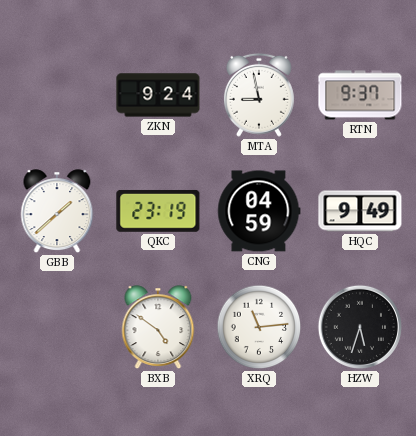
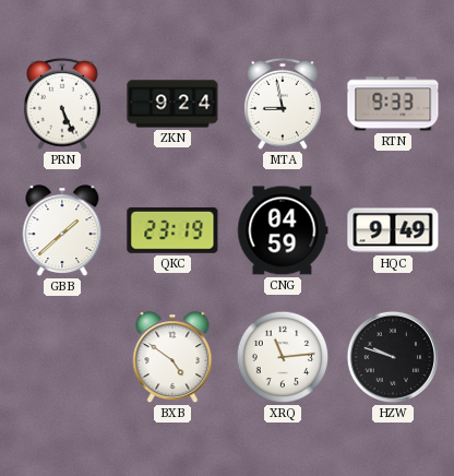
PRN: none -> 5:26
RTN: 9:37 -> 9:33
HZW: 5:33 -> 9:48
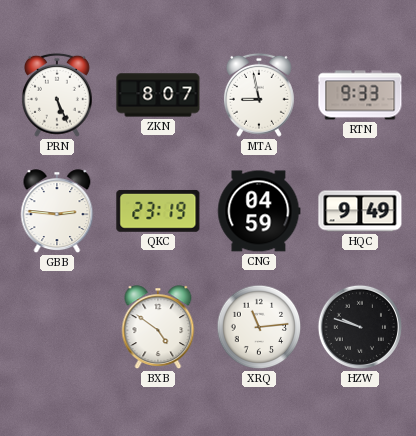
ZKN: 9:24 -> 8:07
GBB: 1:38 -> 2:46
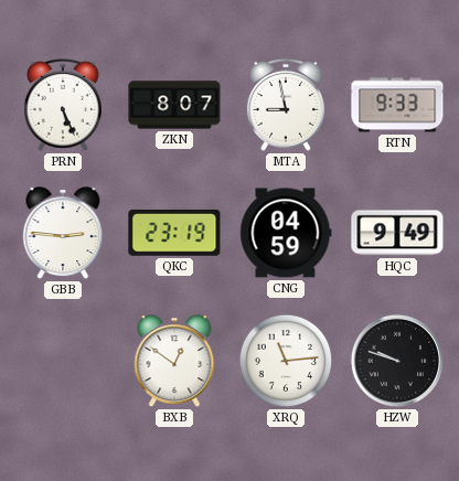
BXB: 4:51 -> 12:51
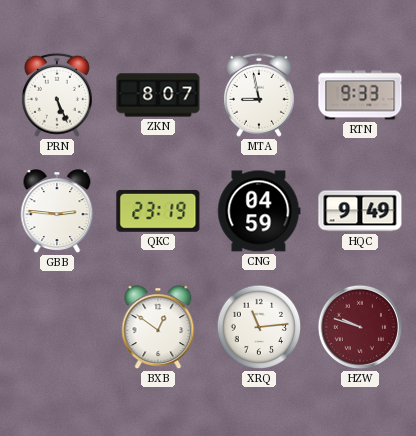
HZW dial: black -> burgundy
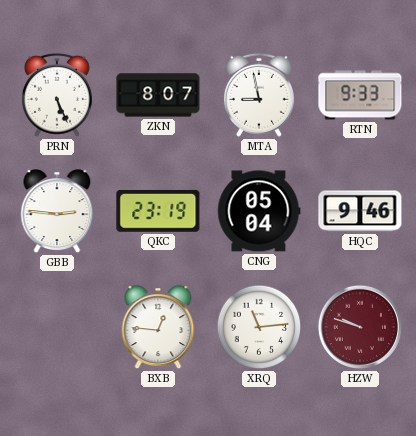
CNG: 04:59 -> 05:04
HQC: 9:49 -> 9:46
BXB: 12:51 -> 12:46
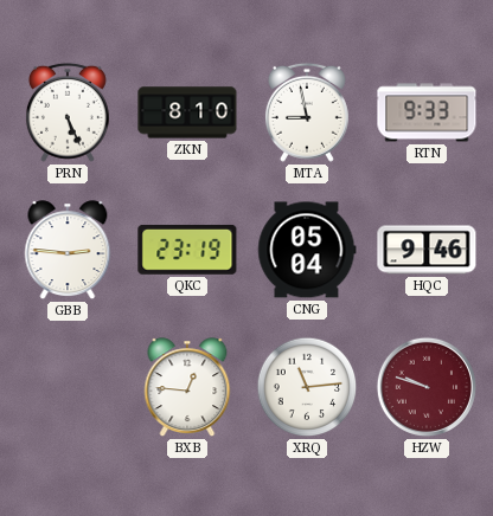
ZKN: 8:07 -> 8:10
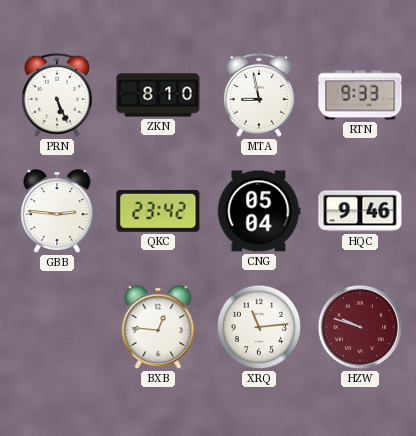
QKC: 23:19 -> 23:42
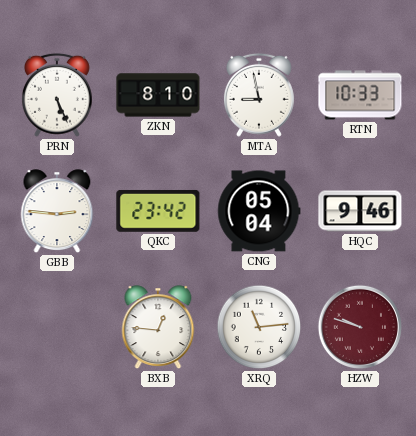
RTN: 9:33 -> 10:33
